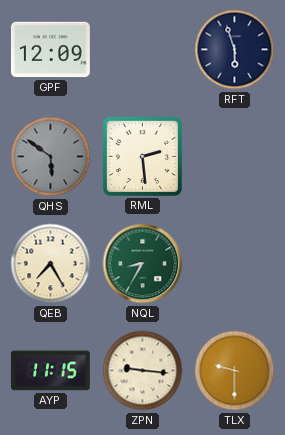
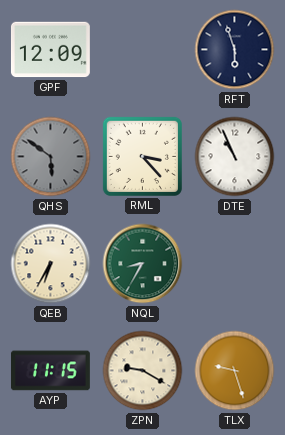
RML: 2:29 -> 3:23
DTE: none -> 10:56
QEB: 7:25 -> 6:35
ZPN: 9:16 -> 9:20
TLX: 9:30 -> 9:27
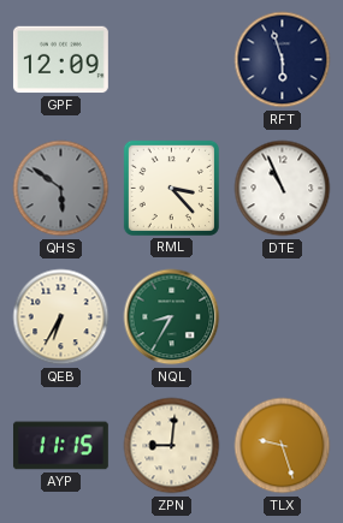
ZPN: 9:20 -> 9:01
